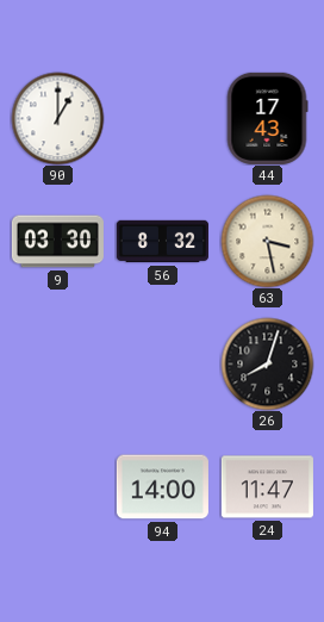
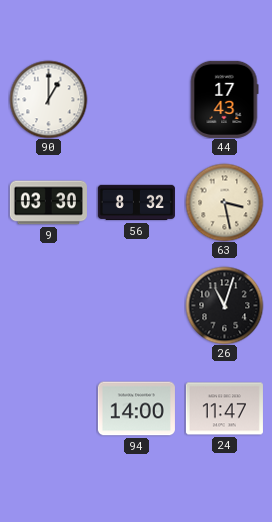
26: 8:03 -> 11:03
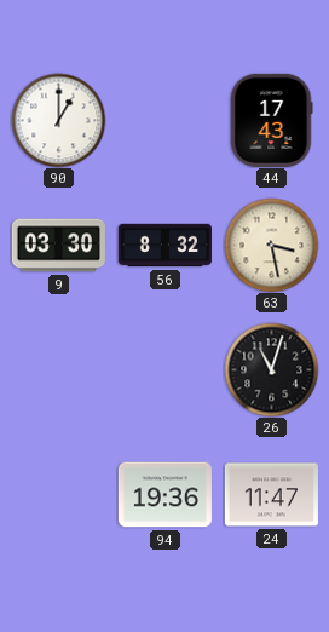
94: 14:00 -> 19:36
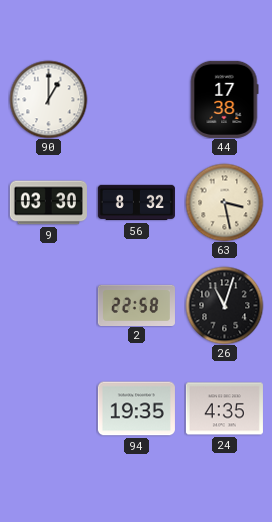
44: 17:43 -> 17:38
2: none -> 22:58
94: 19:36 -> 19:35
24: 11:47 -> 4:35
